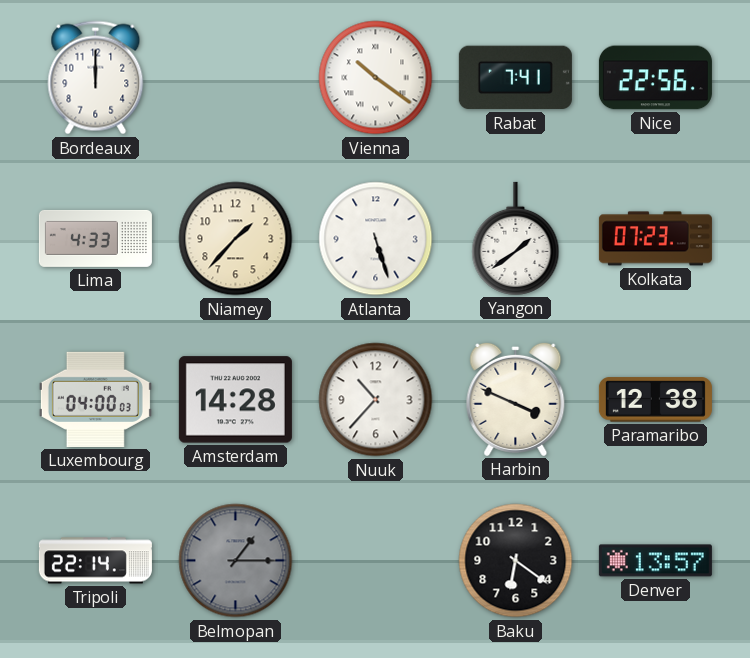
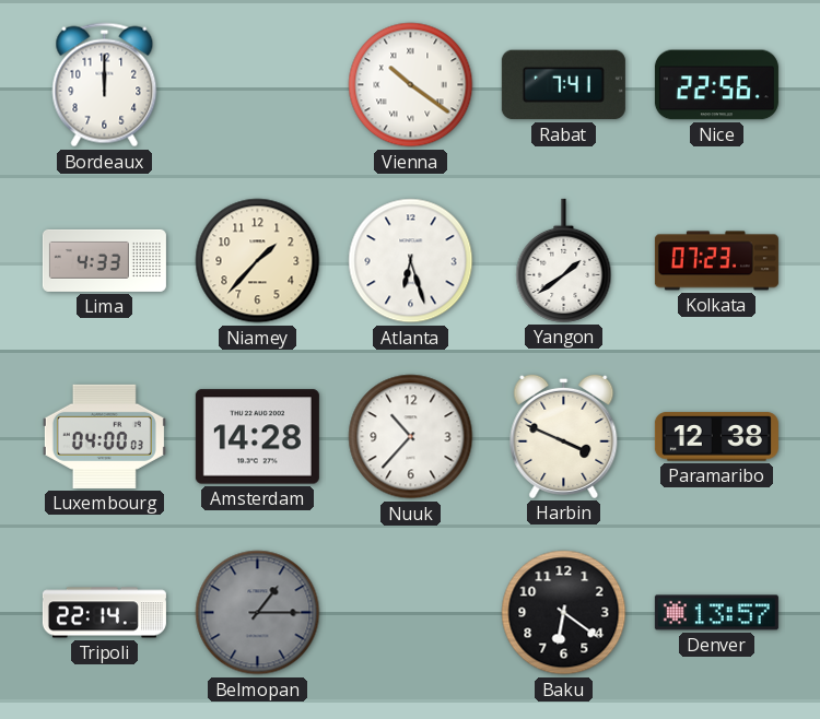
Atlanta: 5:27 -> 6:27
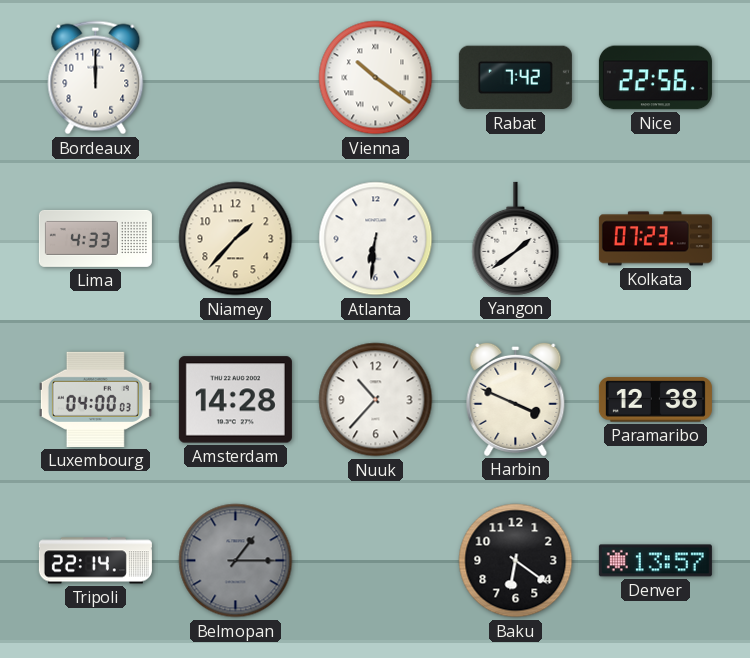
Rabat: 7:41 -> 7:42
Atlanta: 6:27 -> 6:31
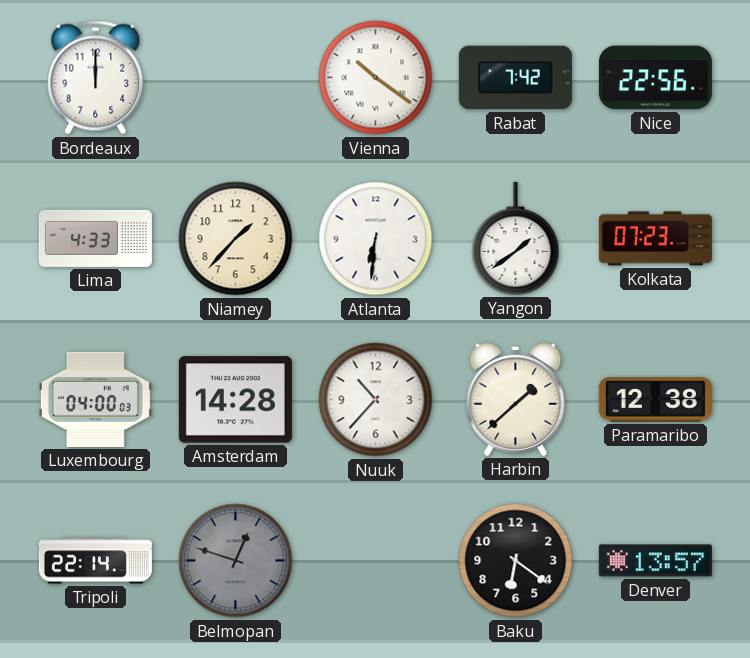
Harbin: 3:49 -> 1:38
Belmopan: 1:15 -> 12:48
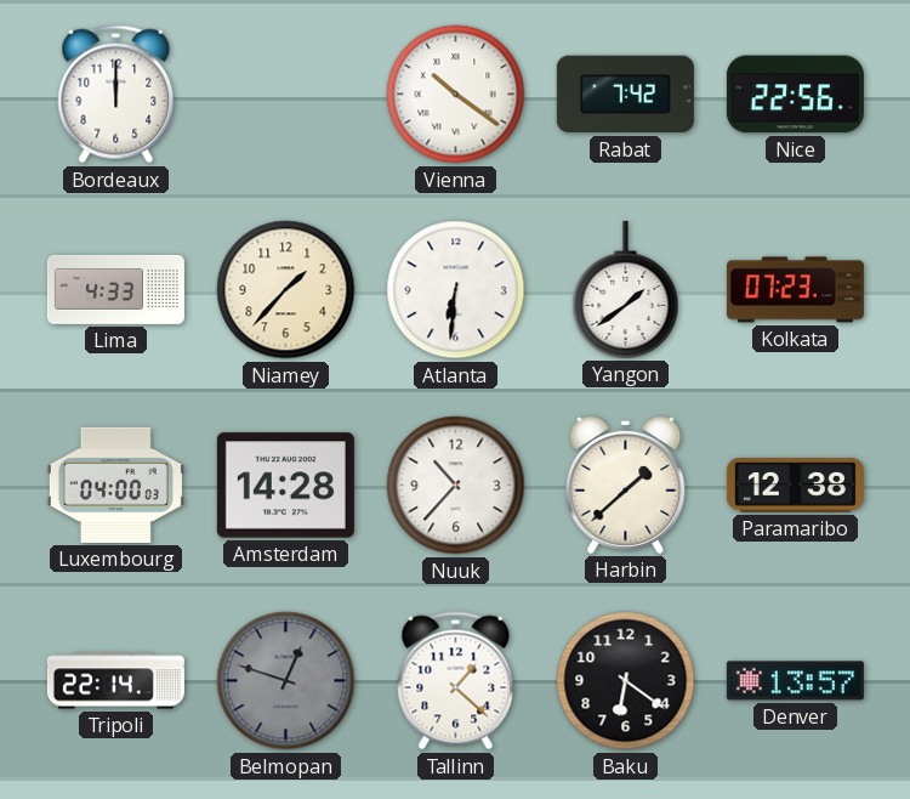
Tallinn: none -> 1:22
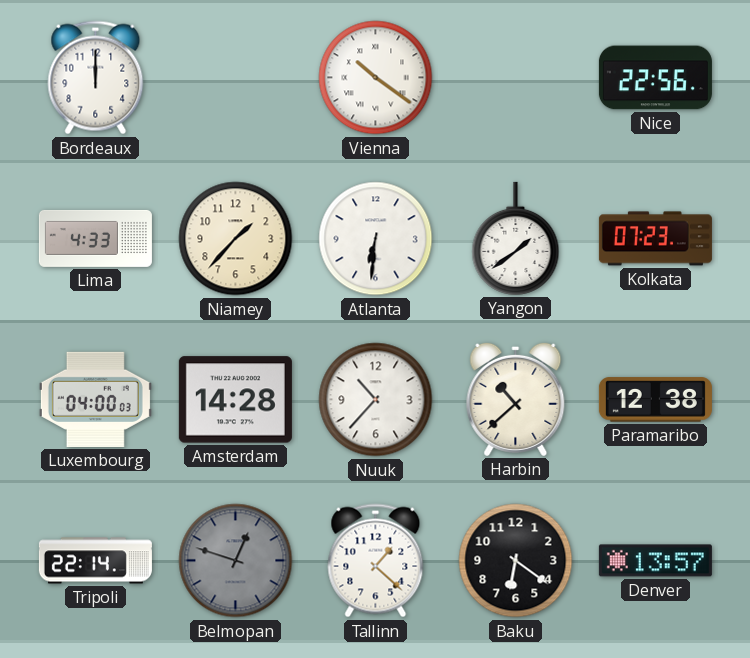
Rabat: 7:42 -> none
Harbin: 1:38 -> 10:38
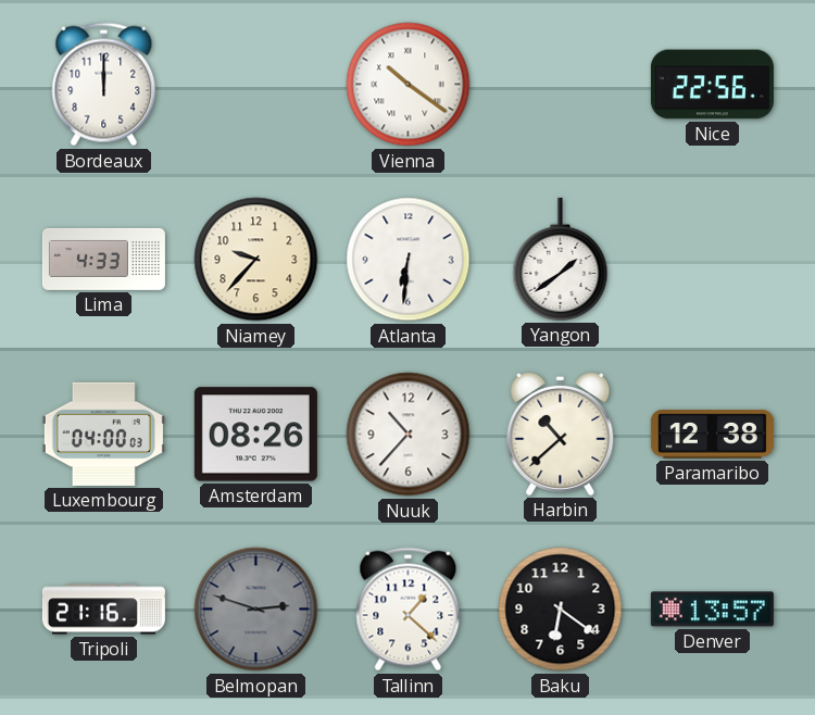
Niamey: 1:37 -> 9:37
Kolkata: 07:23 -> none
Amsterdam: 14:28 -> 08:26
Tripoli: 22:14 -> 21:16
Belmopan: 12:48 -> 2:48
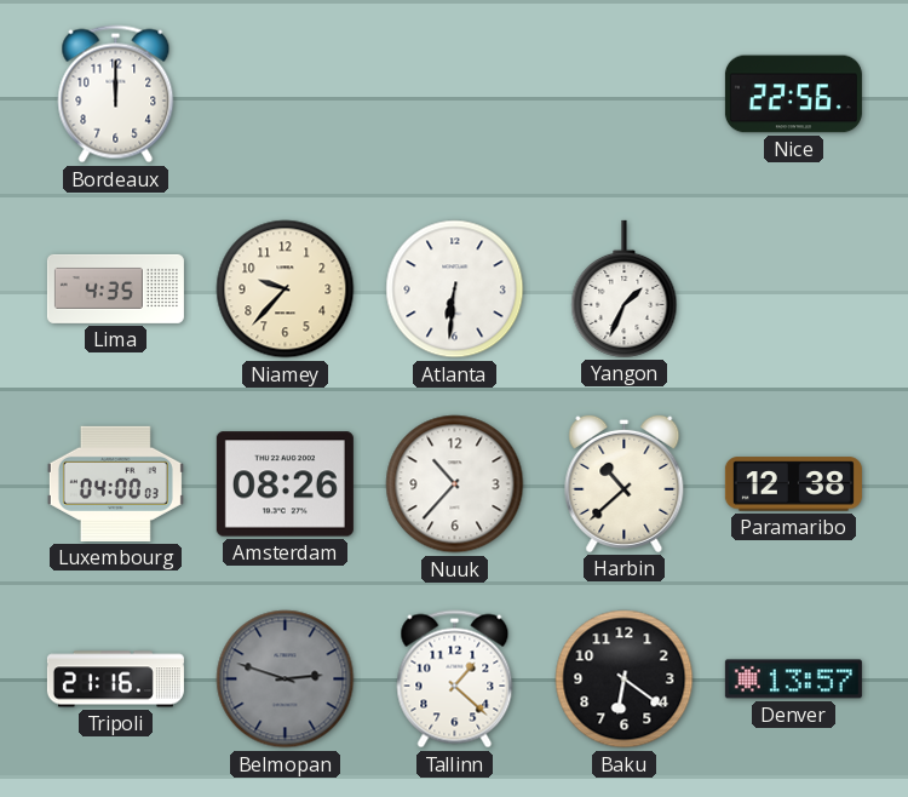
Vienna: 10:21 -> none
Lima: 4:33 -> 4:35
Yangon: 1:39 -> 1:34
